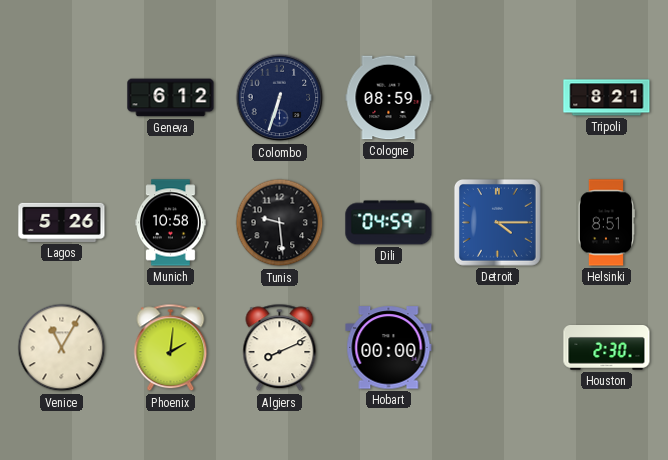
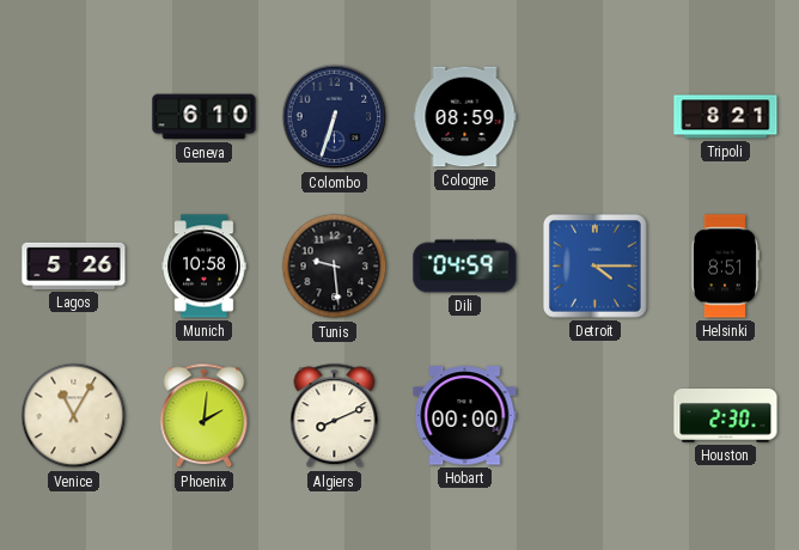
Geneva: 6:12 -> 6:10
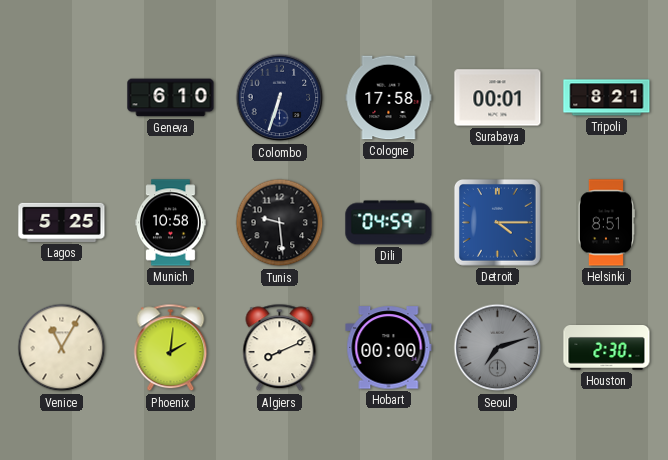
Cologne: 08:59 -> 17:58
Surabaya: none -> 00:01
Lagos: 5:26 -> 5:25
Seoul: none -> 7:12
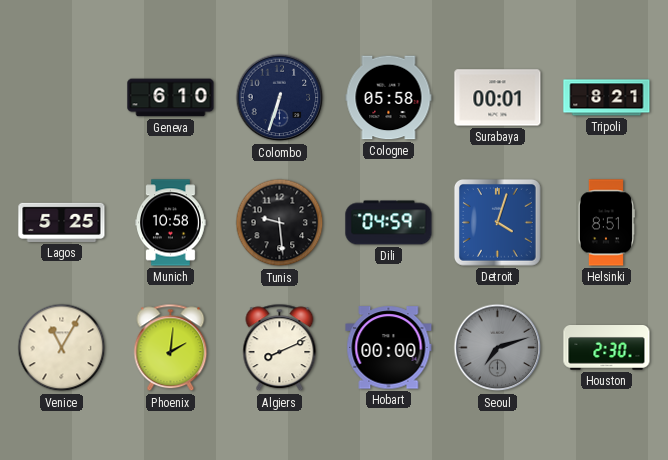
Cologne: 17:58 -> 05:58
Detroit: 4:15 -> 4:03
